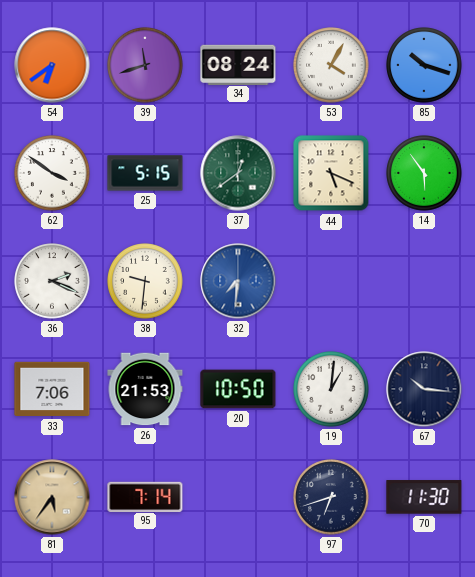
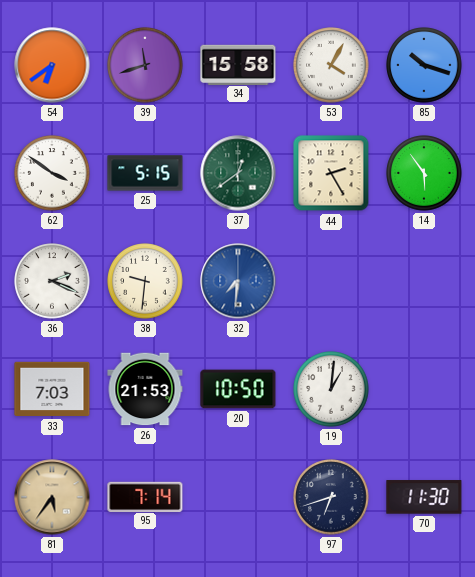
34: 08:24 -> 15:58
44: 5:19 -> 2:25
33: 7:06 -> 7:03
67: 10:16 -> none
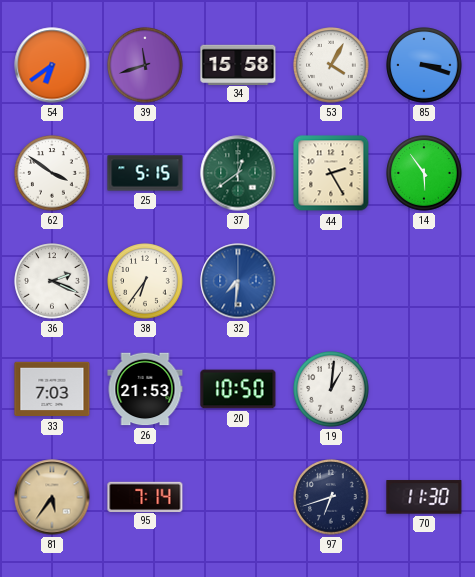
85: 10:18 -> 3:18
38: 9:31 -> 6:36
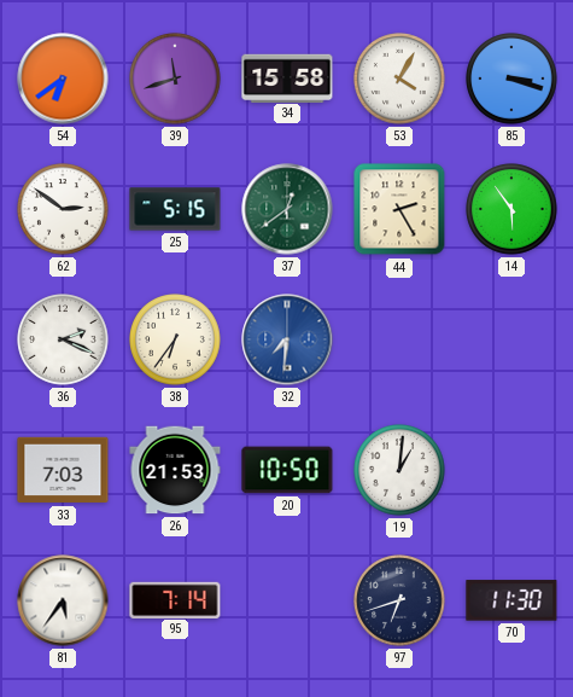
62: 3:51 -> 2:51
81 dial: champagne -> white
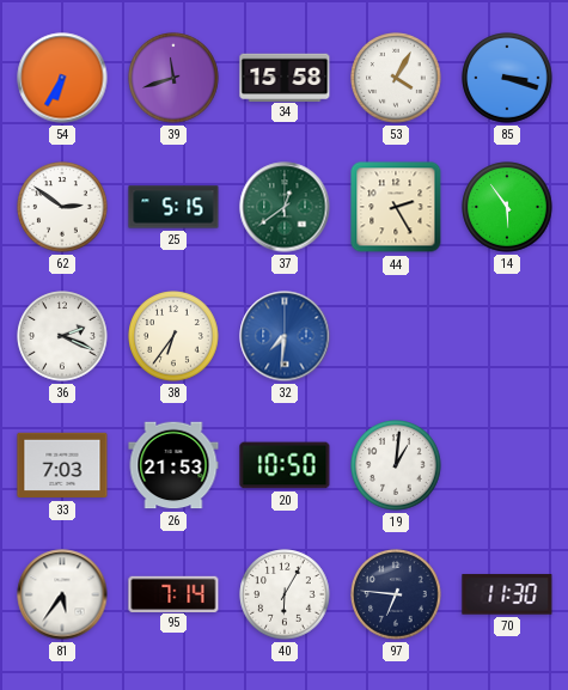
54: 6:39 -> 6:35
40: none -> 6:05
97: 6:42 -> 6:46
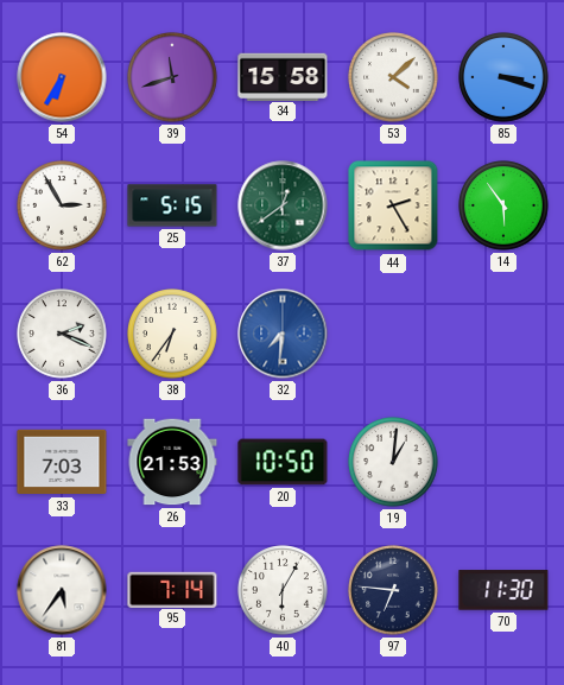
53: 4:05 -> 4:08
62: 2:51 -> 2:55
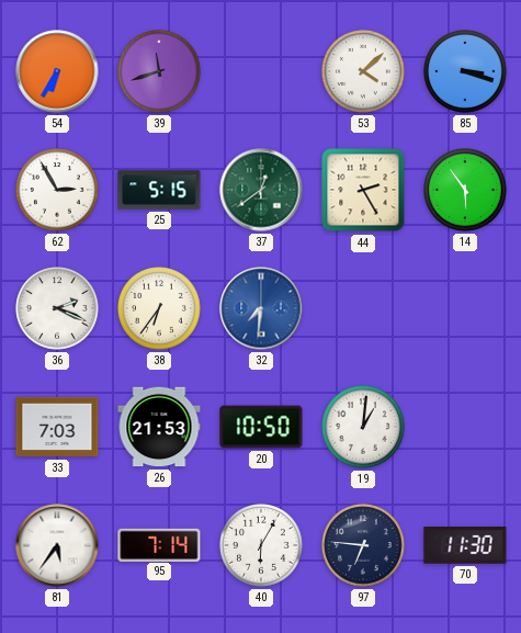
34: 15:58 -> none
